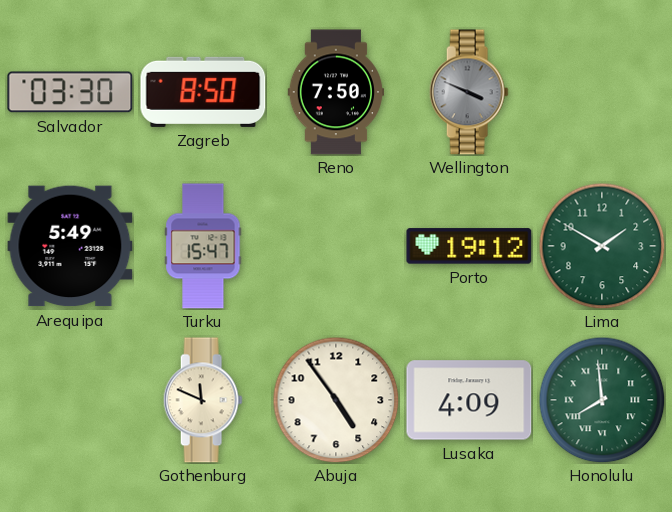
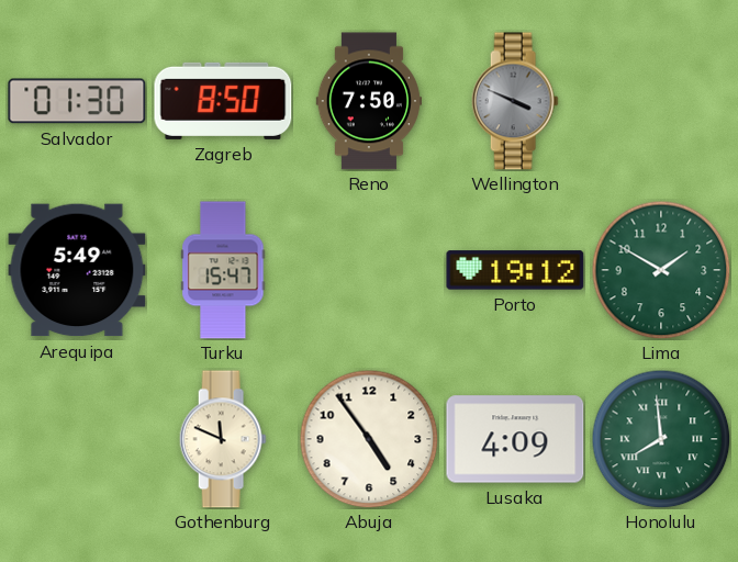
Salvador: 03:30 -> 01:30
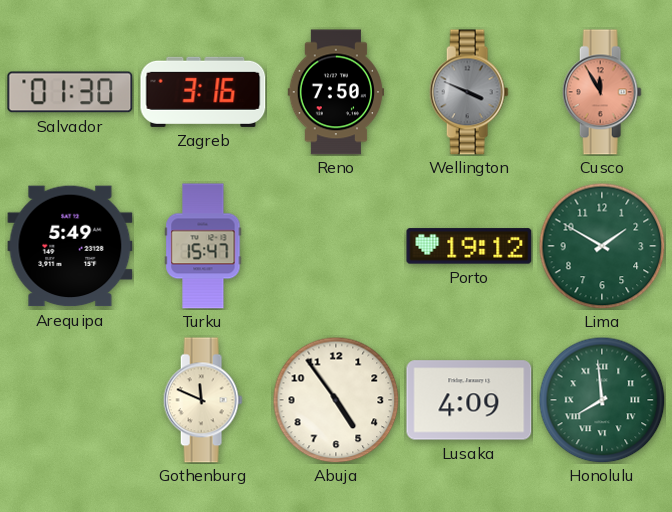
Zagreb: 8:50 -> 3:16
Cusco: none -> 11:55
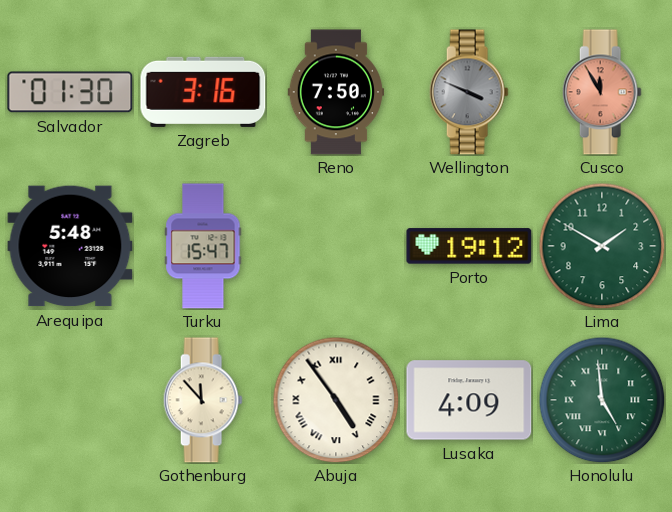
Arequipa: 5:49 -> 5:48
Gothenburg: 11:49 -> 11:53
Abuja numerals: Arabic -> Roman
Honolulu: 7:59 -> 4:59
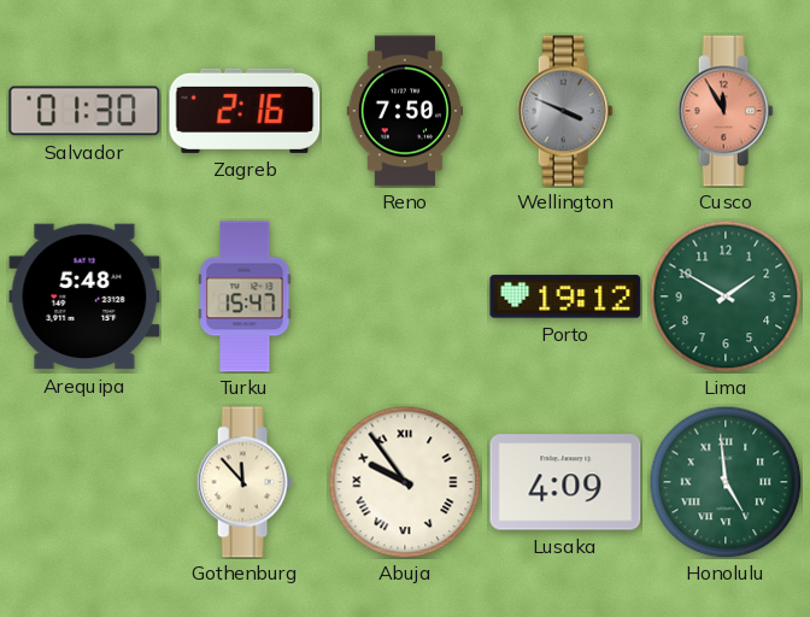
Zagreb: 3:16 -> 2:16
Abuja: 4:54 -> 9:54
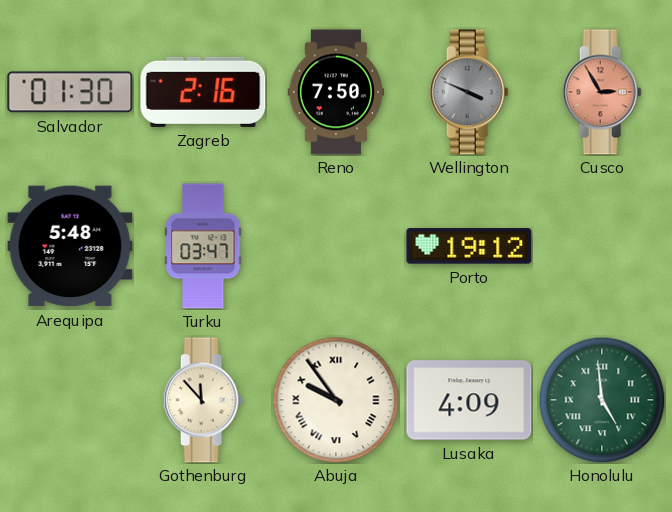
Cusco: 11:55 -> 2:55
Turku: 15:47 -> 03:47
Lima: 1:50 -> none
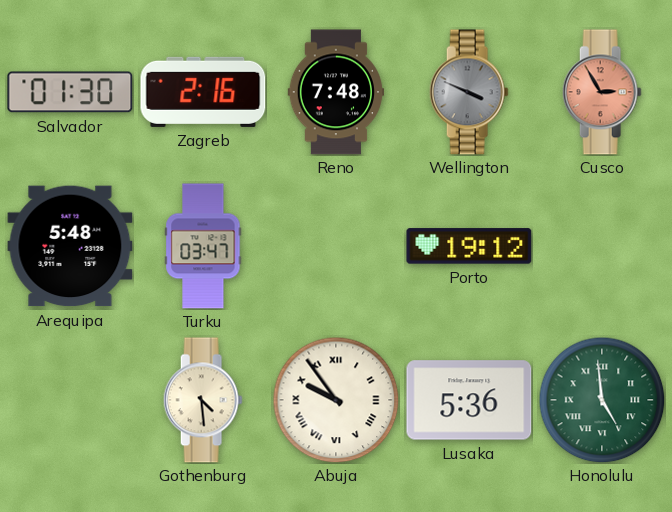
Reno: 7:50 -> 7:48
Gothenburg: 11:53 -> 4:29
Lusaka: 4:09 -> 5:36
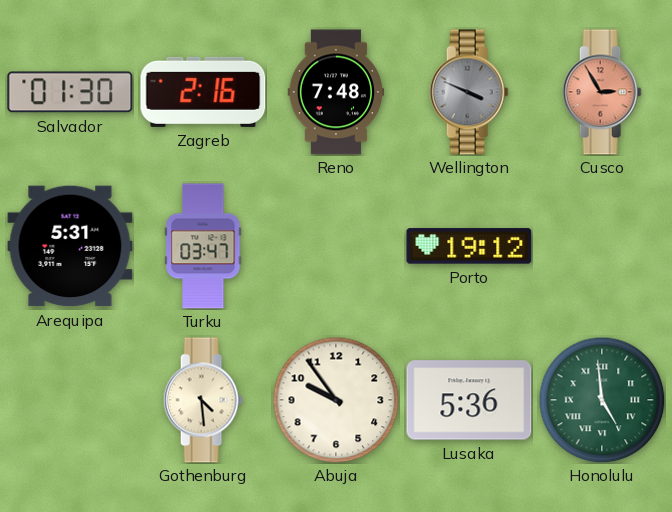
Arequipa: 5:48 -> 5:31
Abuja numerals: Roman -> Arabic
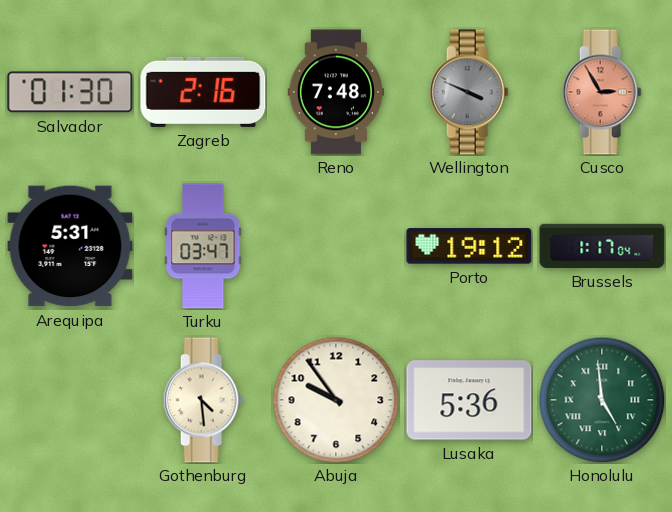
Brussels: none -> 1:17
